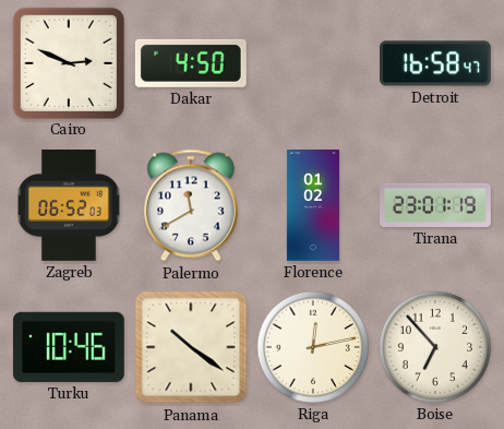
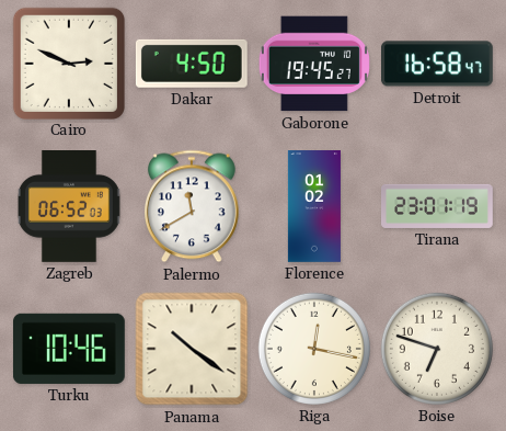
Gaborone: none -> 19:45
Riga: 12:13 -> 12:17
Boise: 6:53 -> 6:48
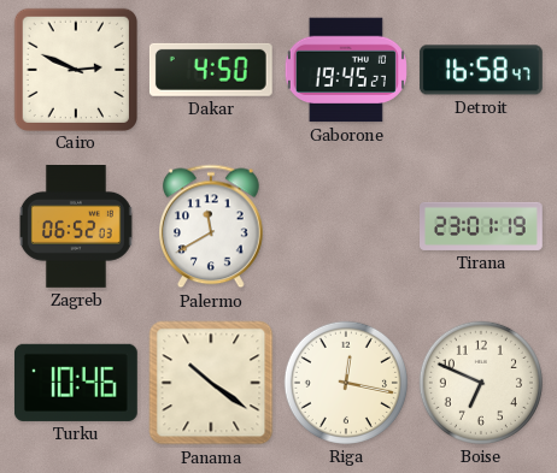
Florence: 01:02 -> none
Boise: 6:48 -> 6:49
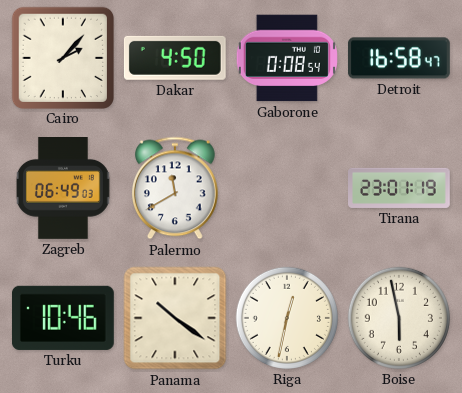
Cairo: 2:49 -> 2:07
Gaborone: 19:45 -> 0:08
Zagreb: 06:52 -> 06:49
Riga: 12:17 -> 12:32
Boise: 6:49 -> 5:58
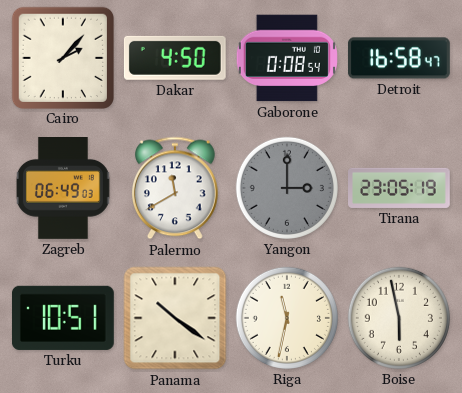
Yangon: none -> 3:00
Tirana: 23:01 -> 23:05
Turku: 10:46 -> 10:51
Riga: 12:32 -> 11:32
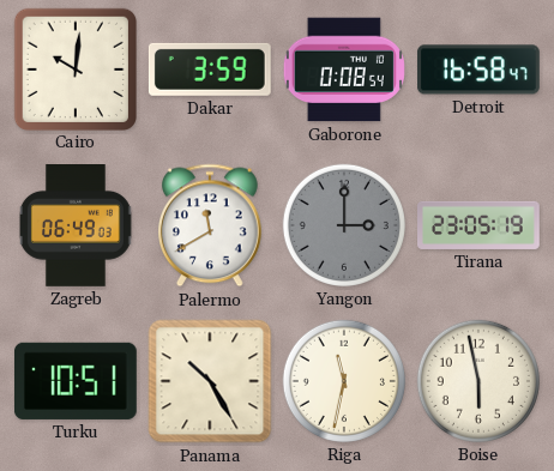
Cairo: 2:07 -> 10:01
Dakar: 4:50 -> 3:59
Panama: 10:21 -> 10:25
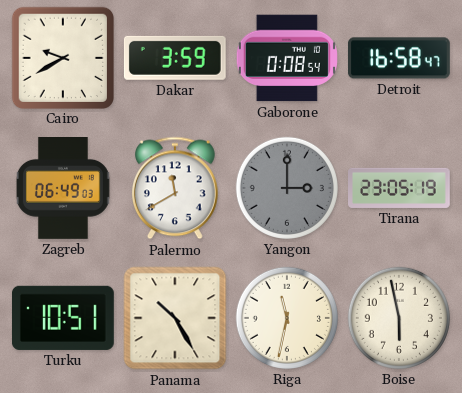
Cairo: 10:01 -> 9:40
